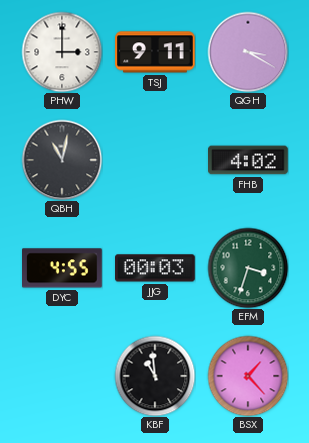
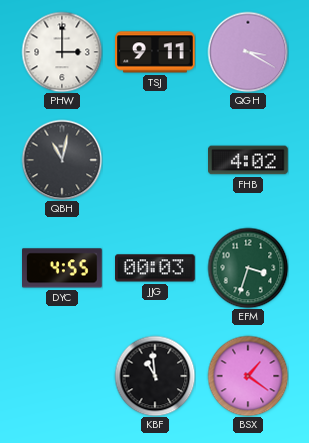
BSX: 1:23 -> 1:21
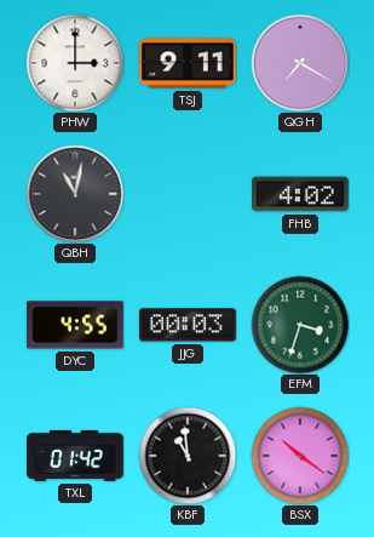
QGH: 3:20 -> 7:20
TXL: none -> 01:42
BSX: 1:21 -> 10:21
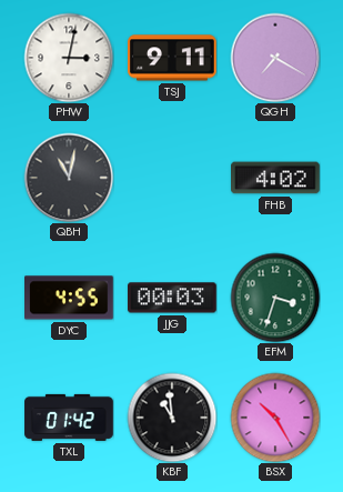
PHW: 3:00 -> 3:02
BSX: 10:21 -> 10:25
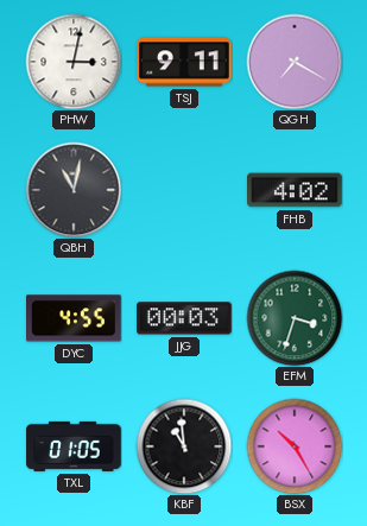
TXL: 01:42 -> 01:05
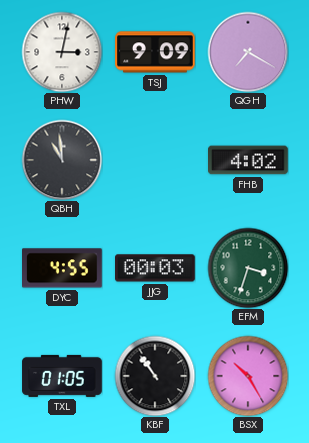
TSJ: 9:11 -> 9:09
QBH: 11:02 -> 10:59
KBF: 10:59 -> 10:54
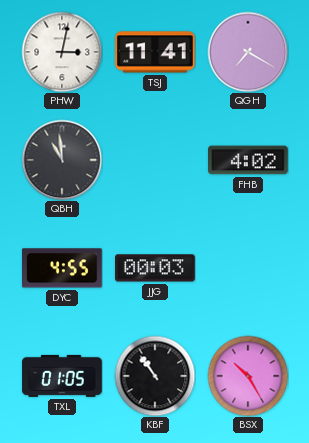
TSJ: 9:09 -> 11:41
EFM: 3:33 -> none
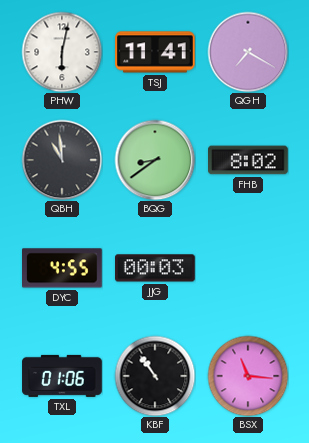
PHW: 3:02 -> 6:02
BQG: none -> 8:39
FHB: 4:02 -> 8:02
TXL: 01:05 -> 01:06
BSX: 10:25 -> 11:16
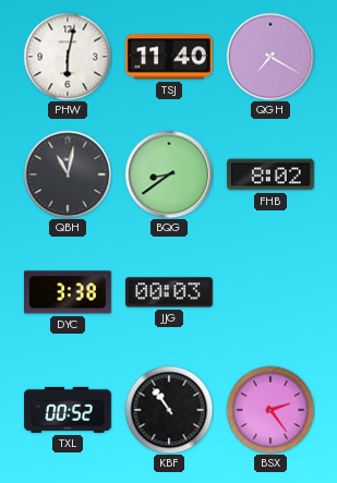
TSJ: 11:41 -> 11:40
QBH: 10:59 -> 11:02
DYC: 4:55 -> 3:38
TXL: 01:06 -> 00:52
BSX: 11:16 -> 2:24
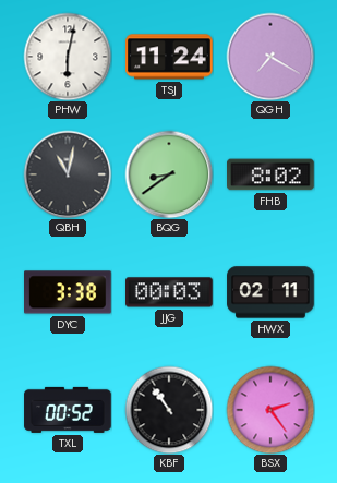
TSJ: 11:40 -> 11:24
HWX: none -> 02:11
